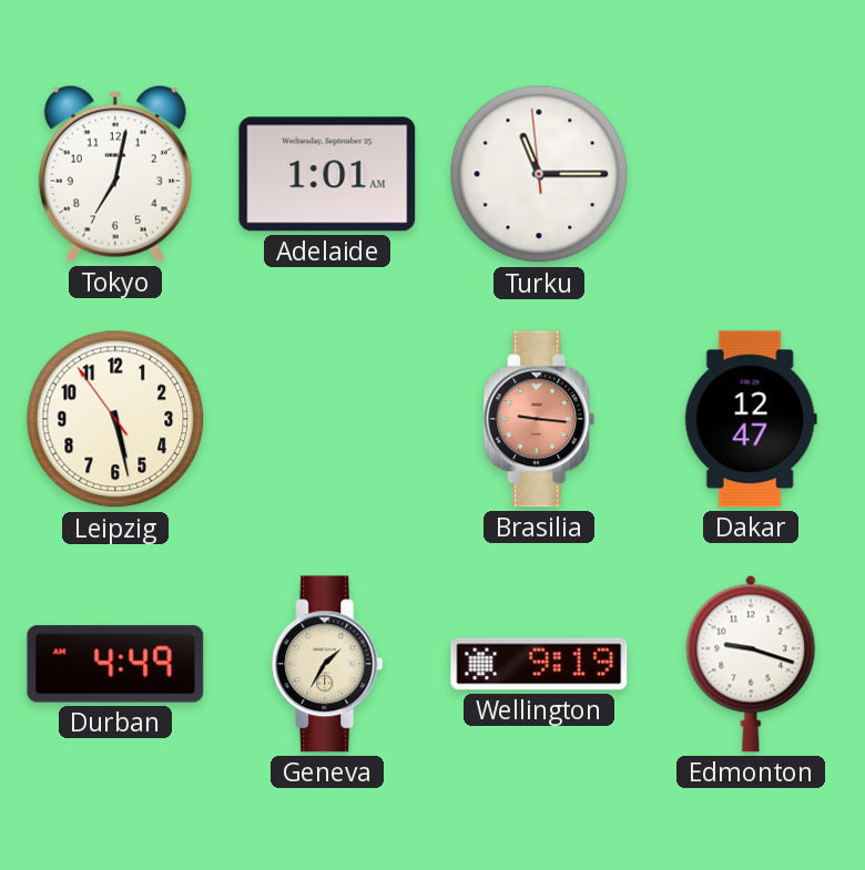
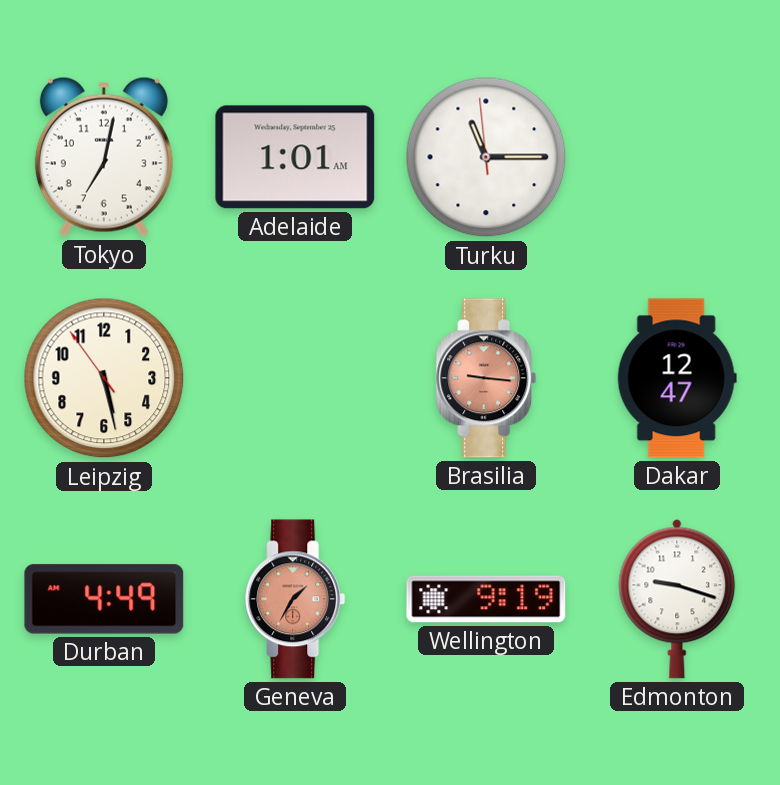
Geneva dial: cream -> salmon
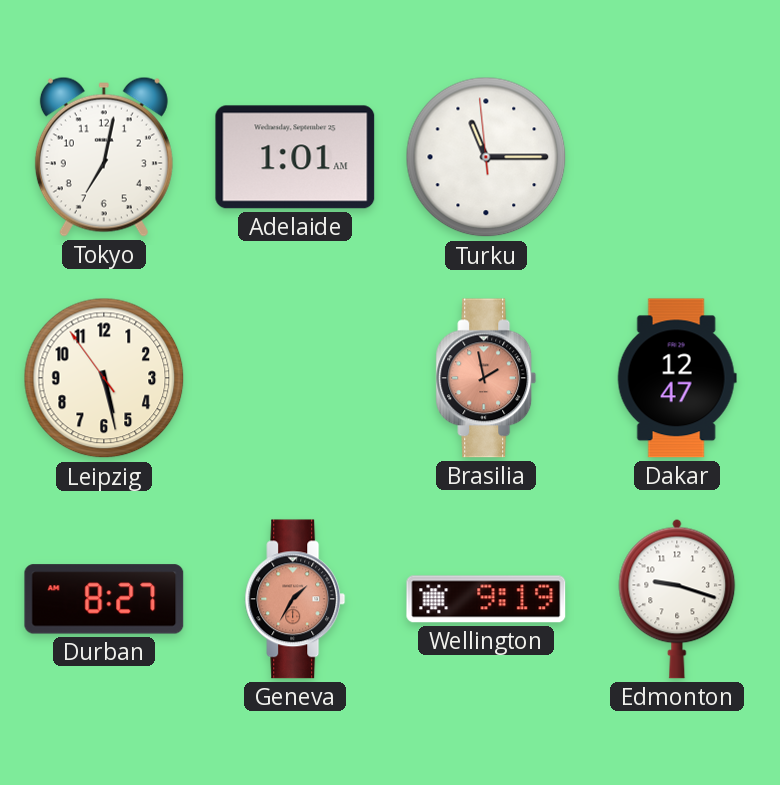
Brasilia: 9:16 -> 1:58
Durban: 4:49 -> 8:27
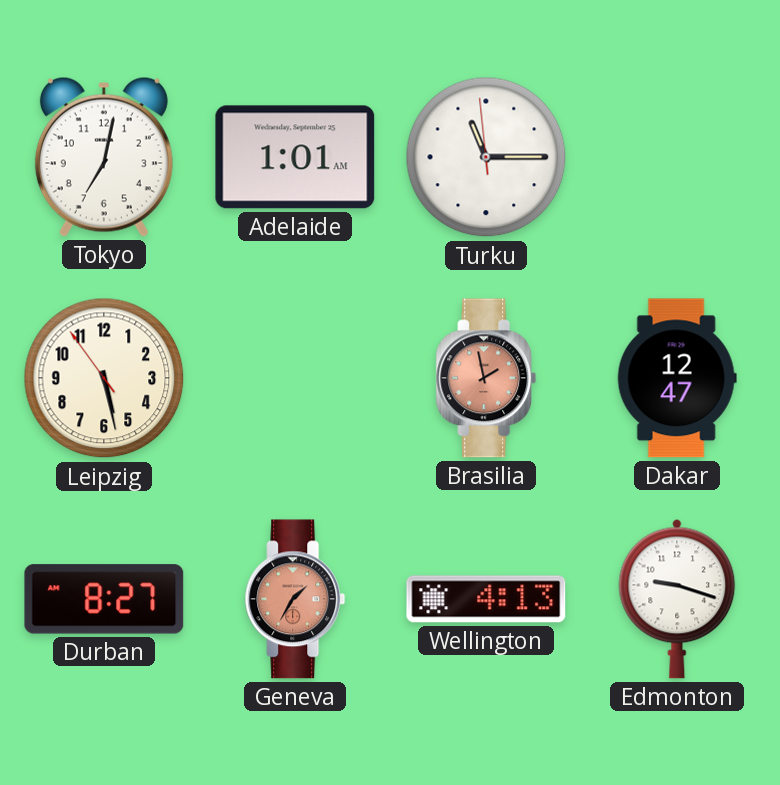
Wellington: 9:19 -> 4:13
